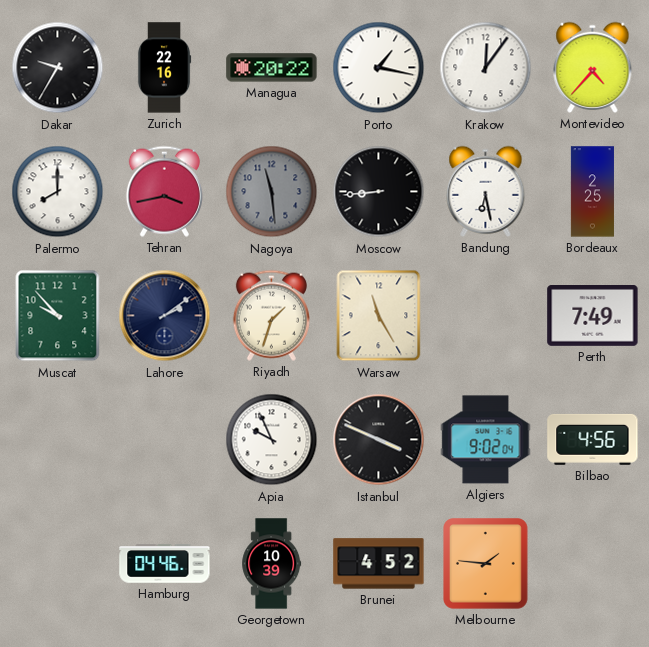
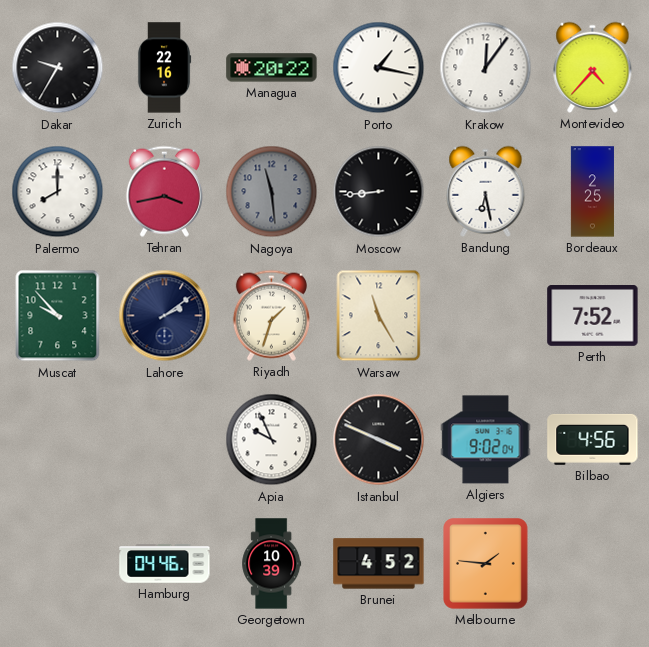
Perth: 7:49 -> 7:52
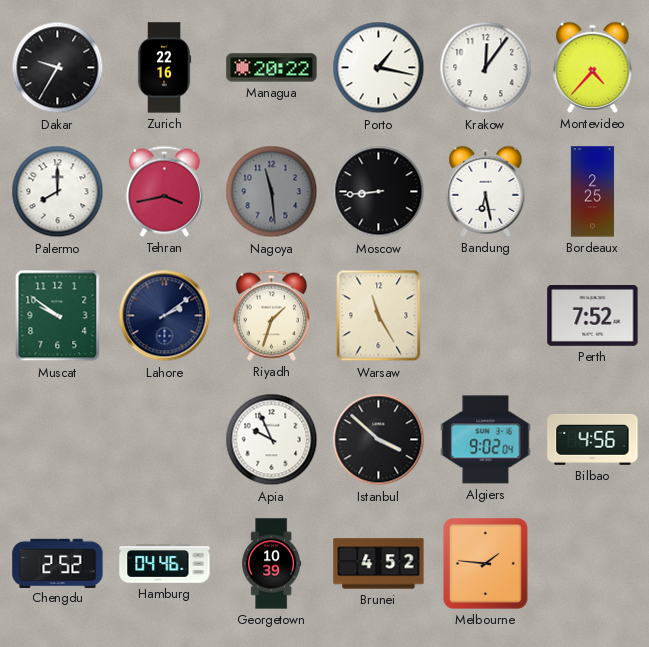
Muscat: 9:53 -> 9:51
Istanbul: 3:49 -> 3:52
Chengdu: none -> 2:52
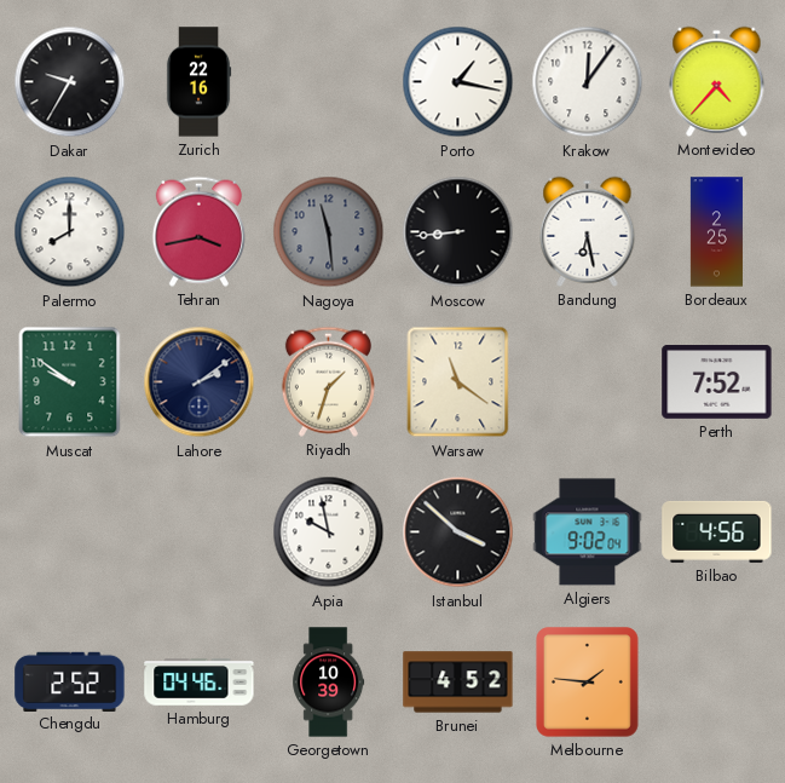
Managua: 20:22 -> none
Warsaw: 11:25 -> 11:21
Apia: 9:56 -> 9:58
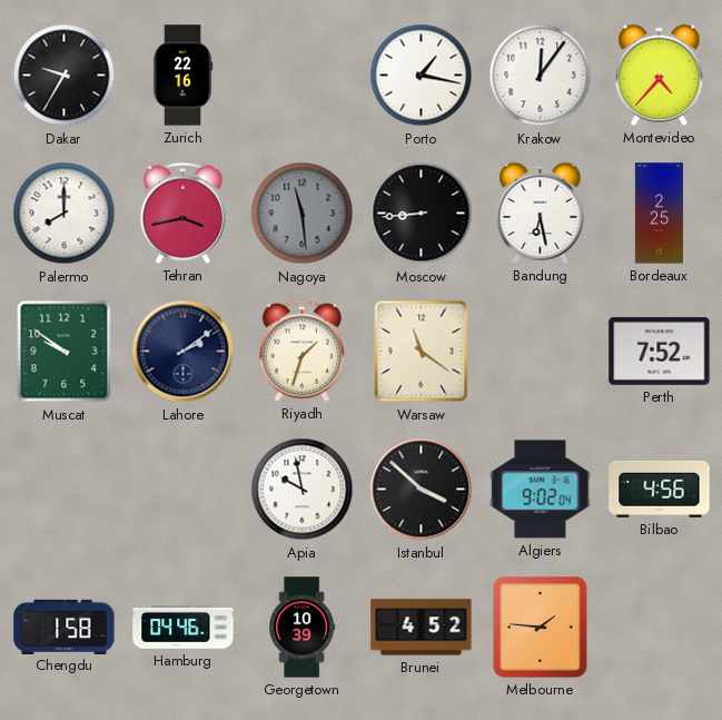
Chengdu: 2:52 -> 1:58
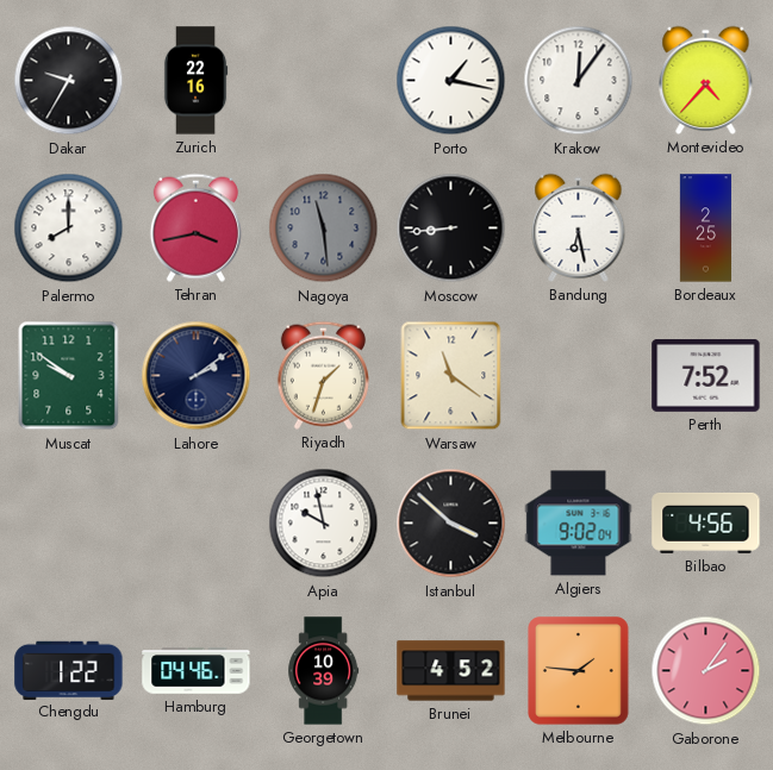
Chengdu: 1:58 -> 1:22
Gaborone: none -> 2:06
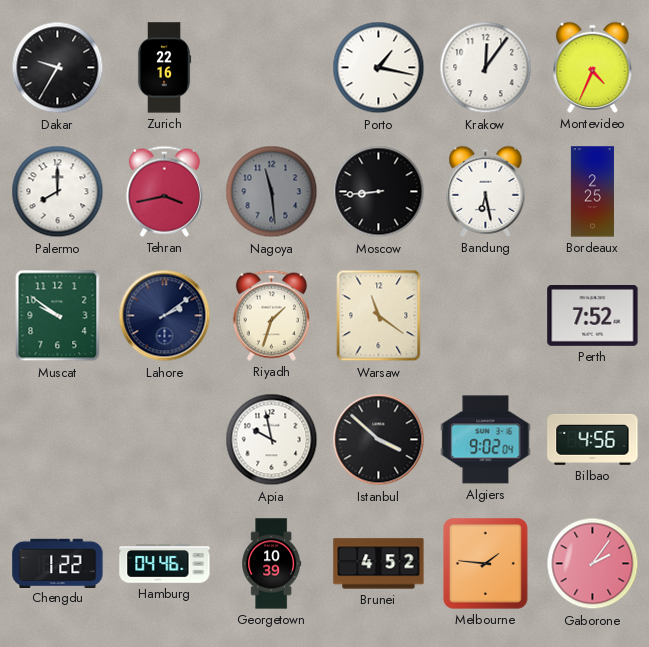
Montevideo: 4:37 -> 4:34
